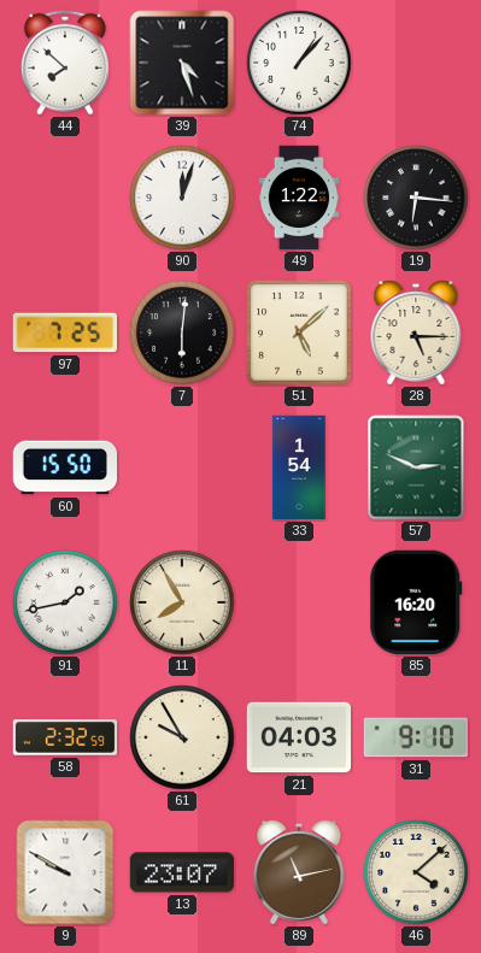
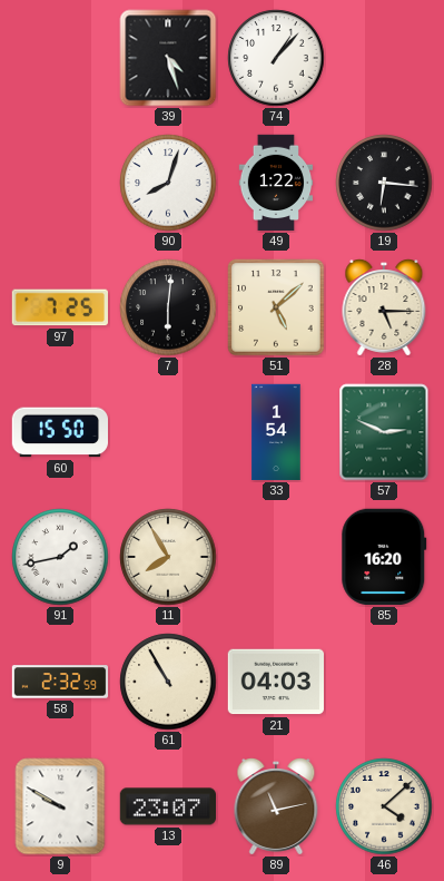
44: 7:52 -> none
90: 12:03 -> 8:03
61: 9:55 -> 10:55
31: 9:10 -> none
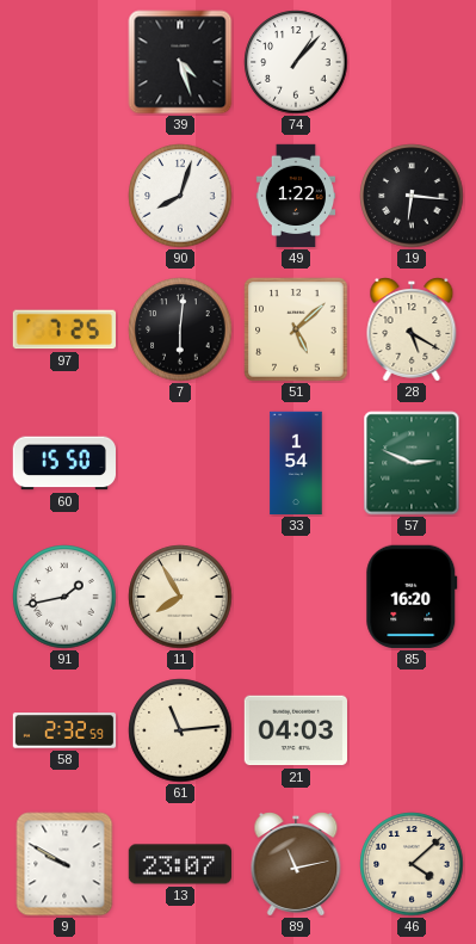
28: 5:15 -> 5:20
61: 10:55 -> 11:14
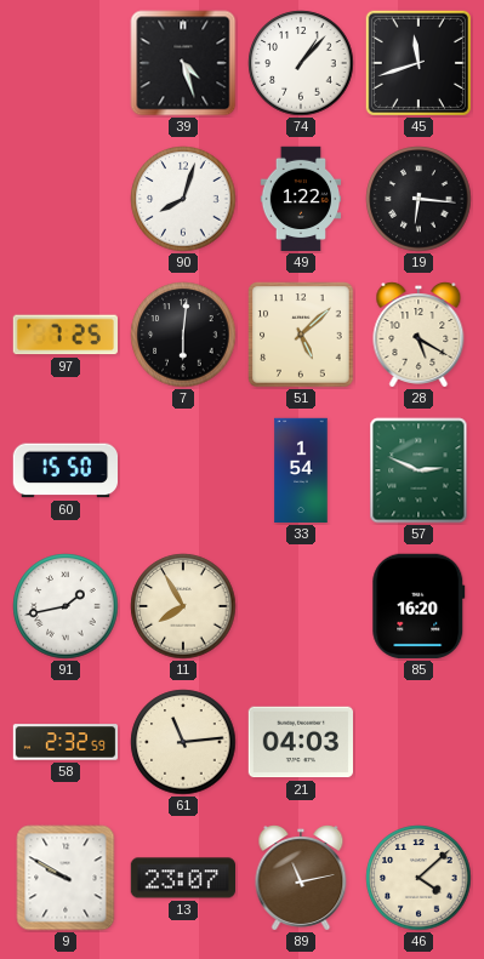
45: none -> 11:42
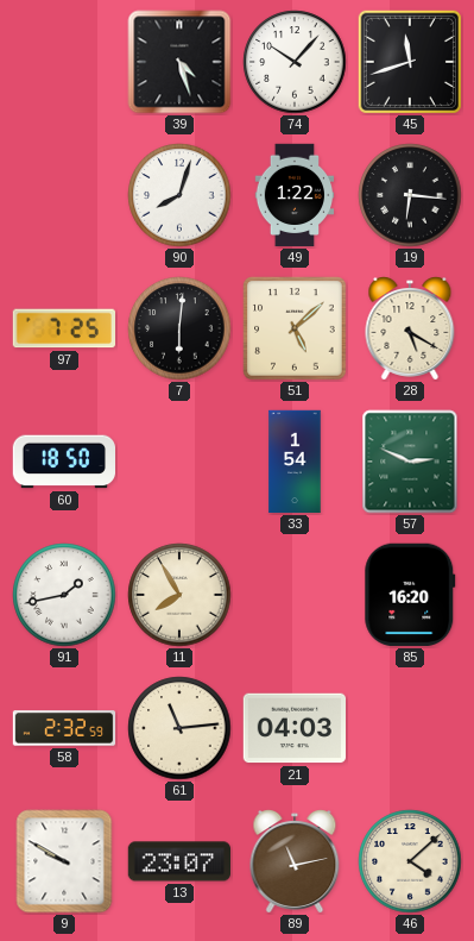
74: 1:07 -> 10:07
60: 15:50 -> 18:50
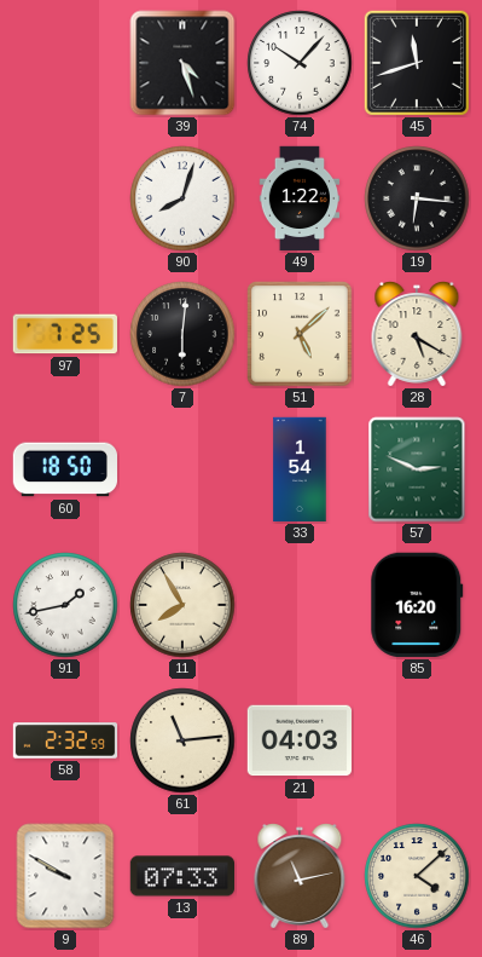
13: 23:07 -> 07:33
